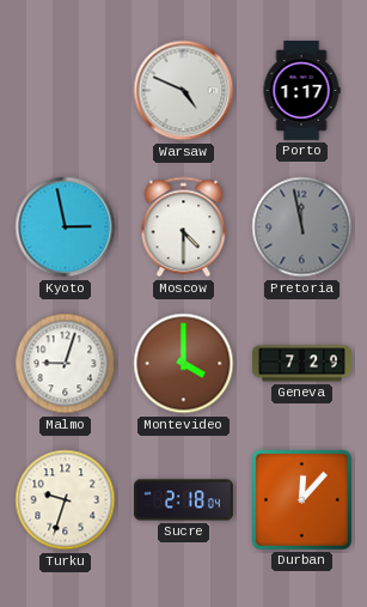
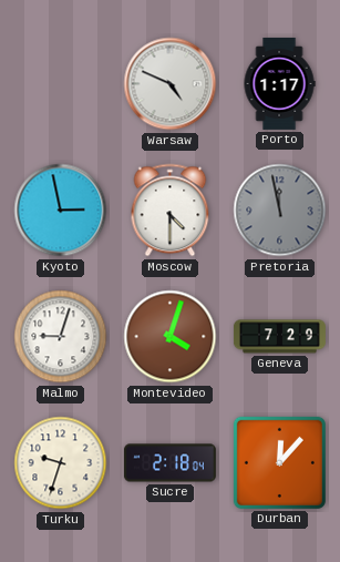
Montevideo: 4:00 -> 4:03
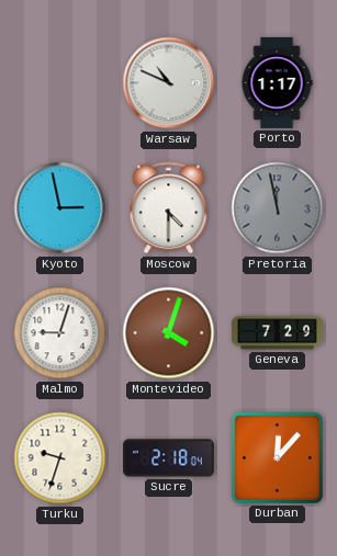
Warsaw: 4:49 -> 10:49
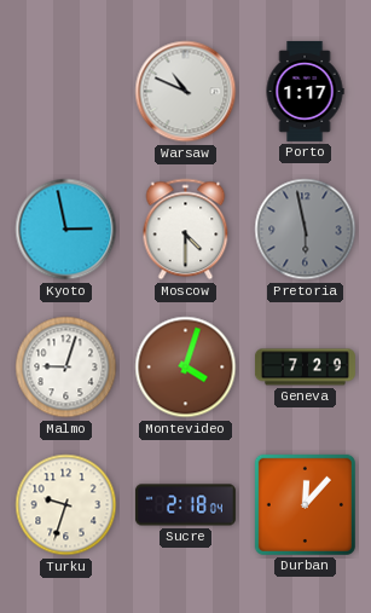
Pretoria: 11:58 -> 5:58
